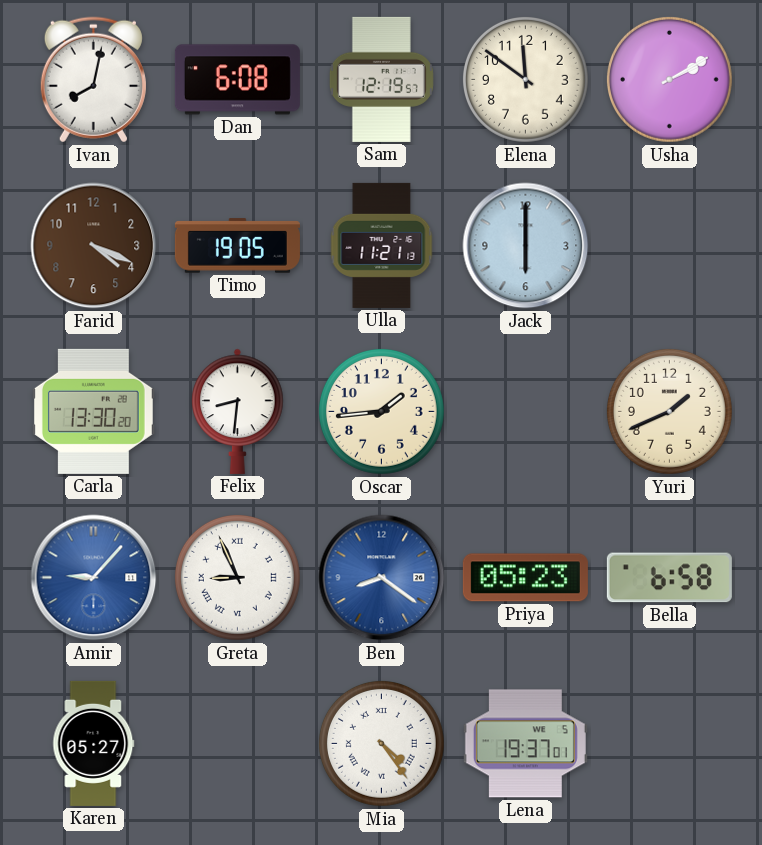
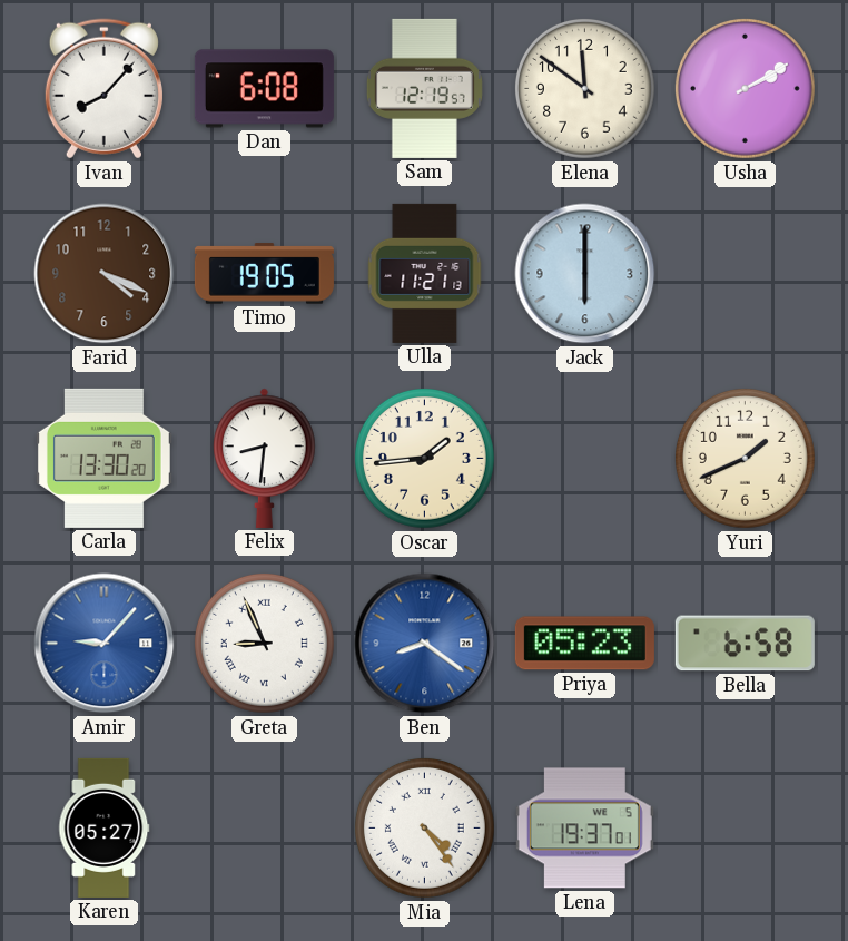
Ivan: 8:02 -> 8:07
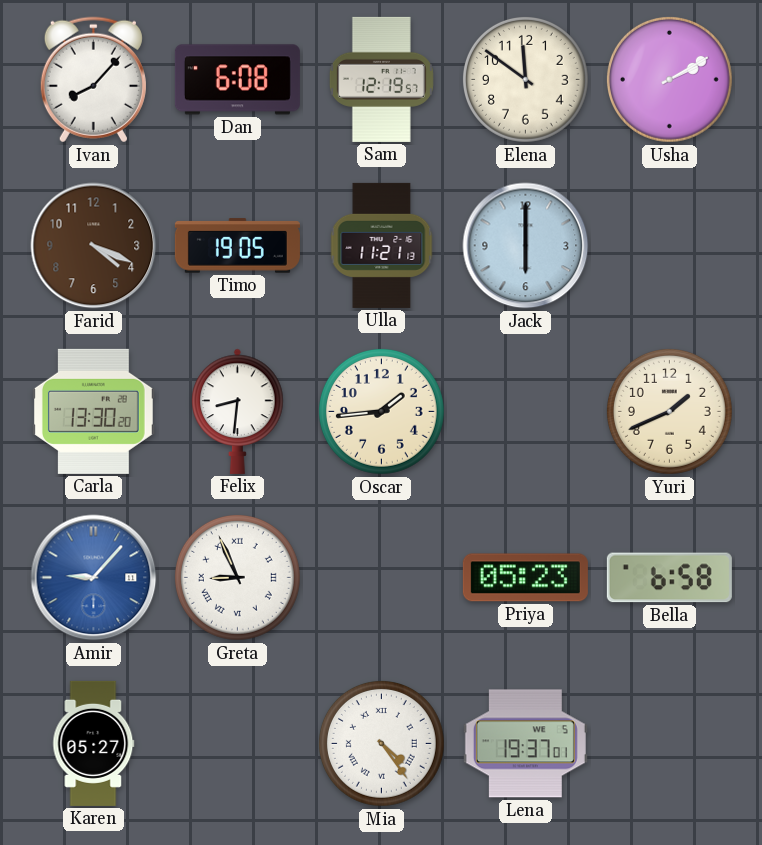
Ben: 8:21 -> none
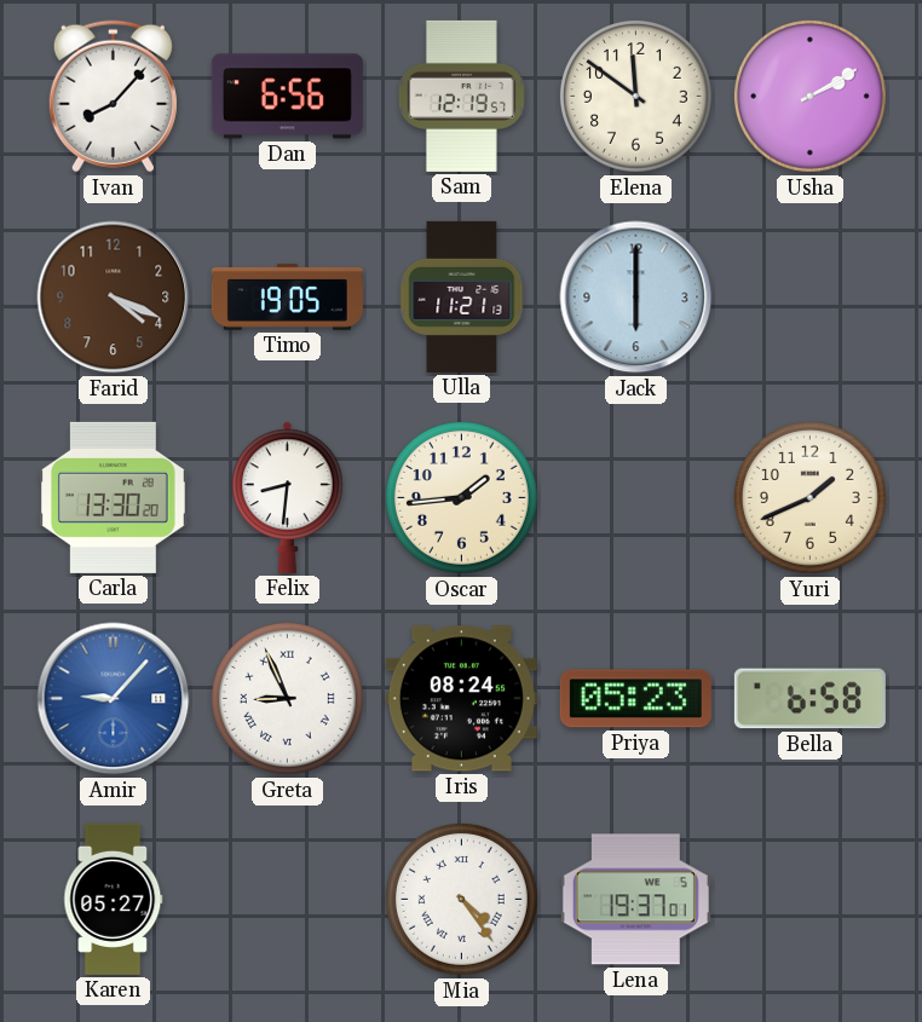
Dan: 6:08 -> 6:56
Iris: none -> 08:24
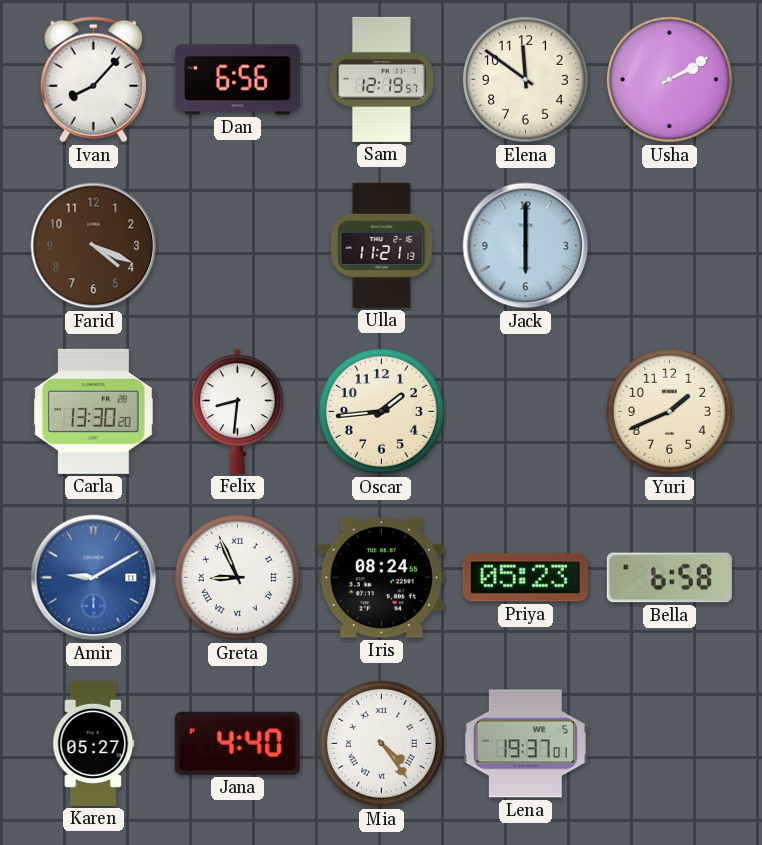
Timo: 19:05 -> none
Amir: 9:07 -> 9:10
Jana: none -> 4:40
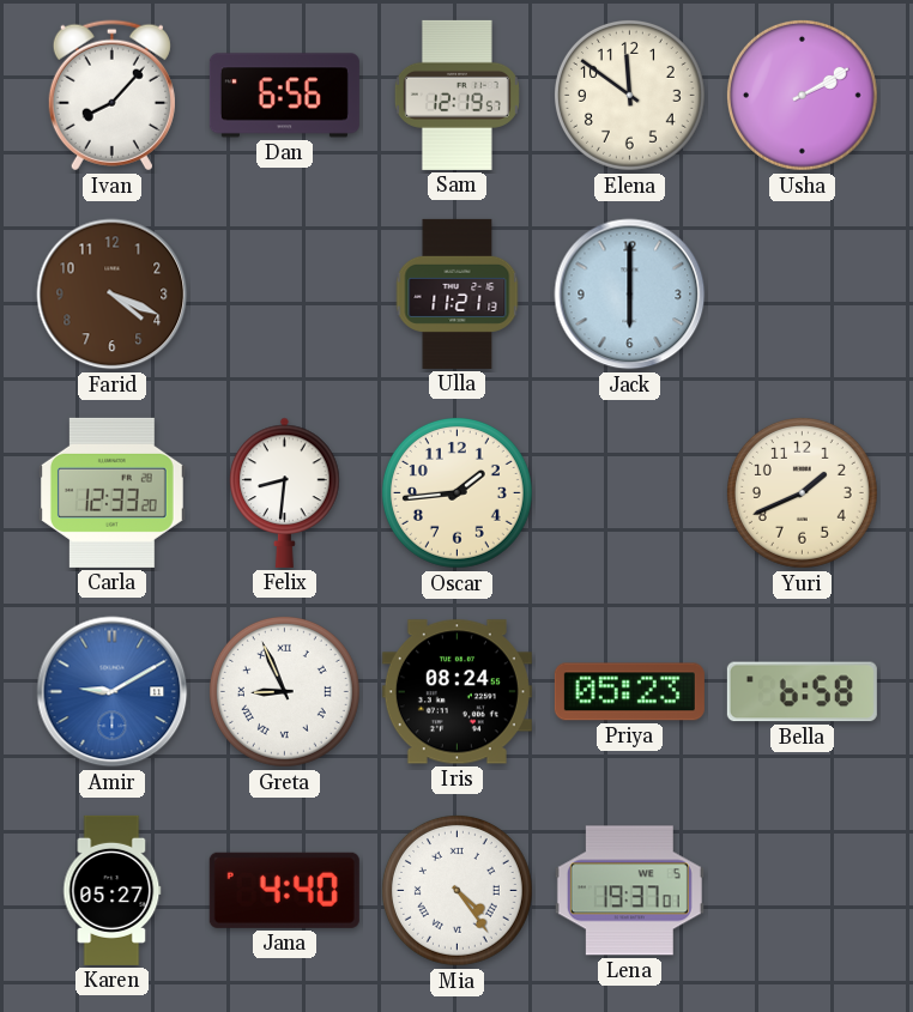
Carla: 13:30 -> 12:33
